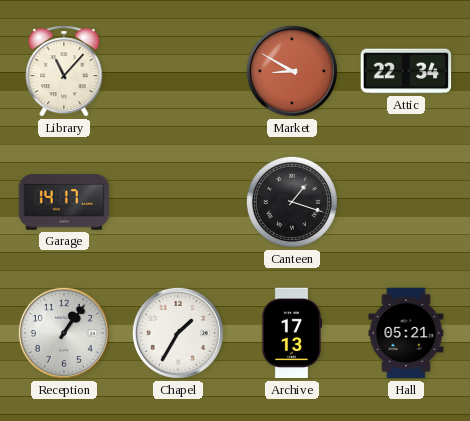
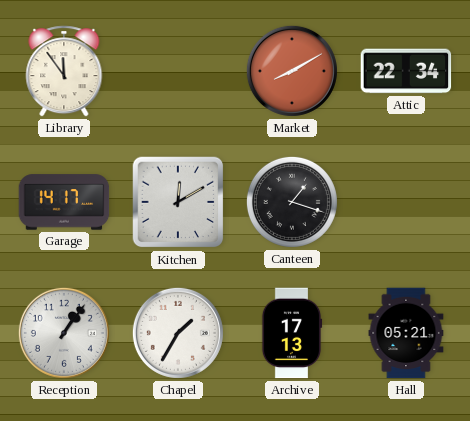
Library: 11:07 -> 11:54
Market: 8:50 -> 8:10
Kitchen: none -> 12:10
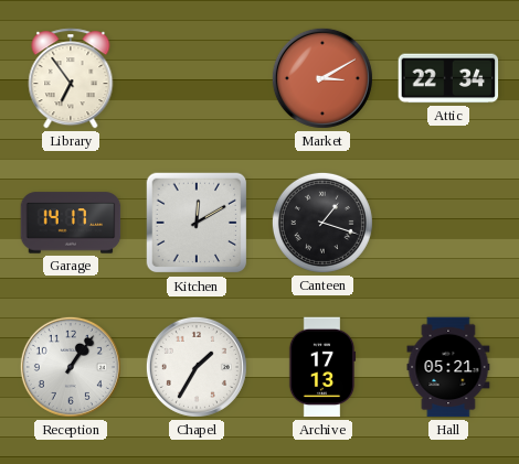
Library: 11:54 -> 6:54
Market: 8:10 -> 3:10
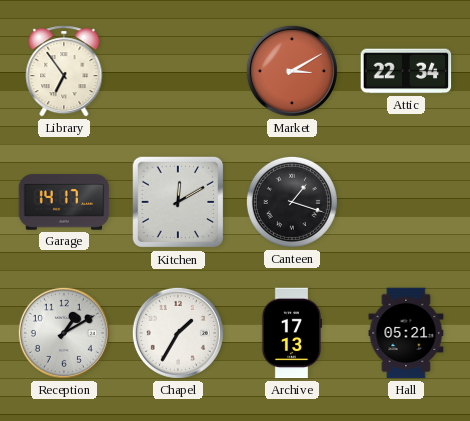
Reception: 1:06 -> 1:10
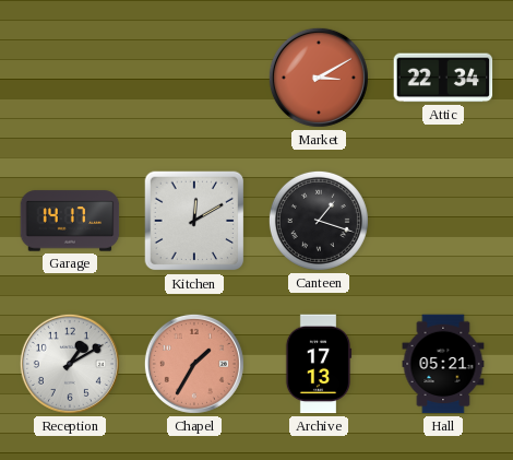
Library: 6:54 -> none
Chapel dial: white -> salmon
